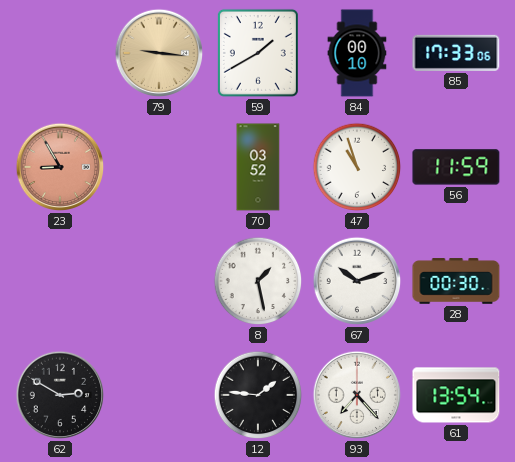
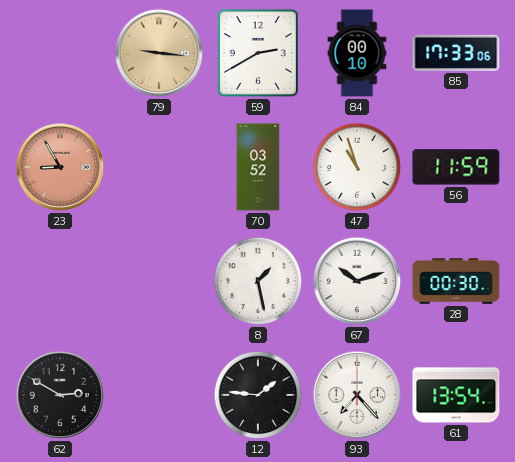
59: 1:40 -> 2:40
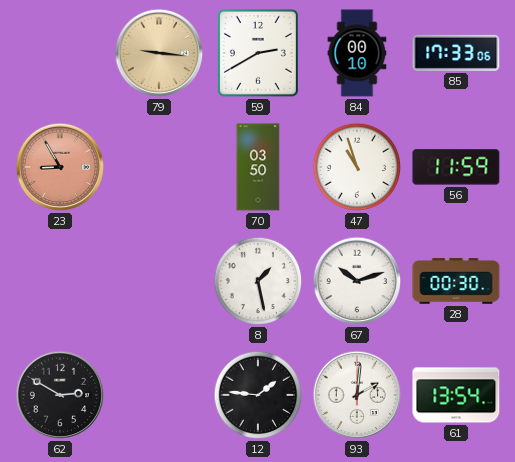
70: 03:52 -> 03:50
93: 7:23 -> 2:01
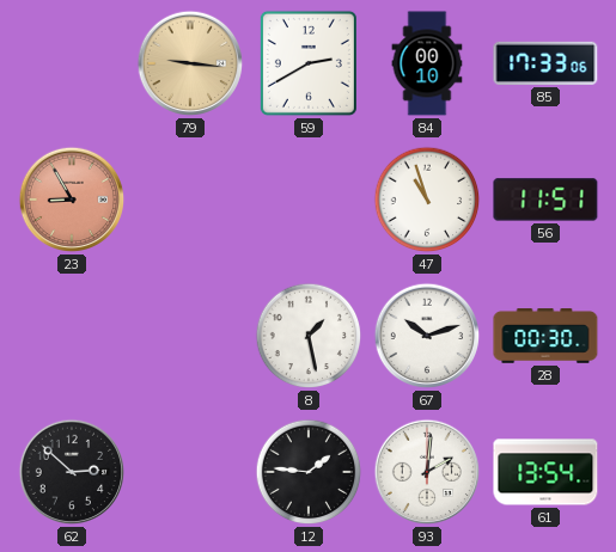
70: 03:50 -> none
56: 11:59 -> 11:51
62: 2:50 -> 2:52
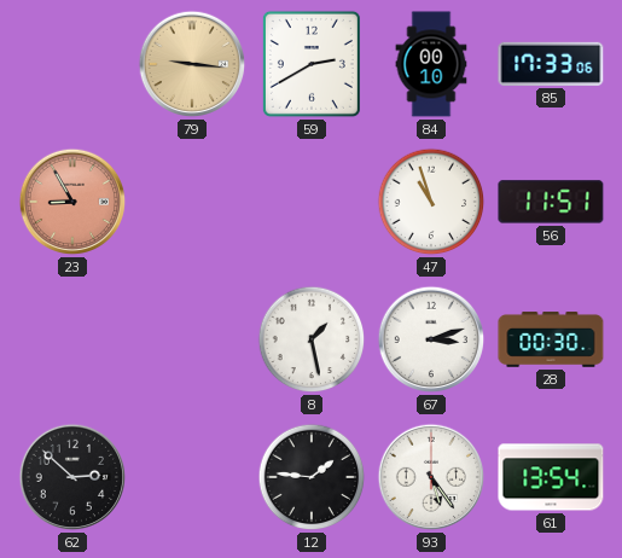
67: 10:12 -> 3:12
93: 2:01 -> 5:24
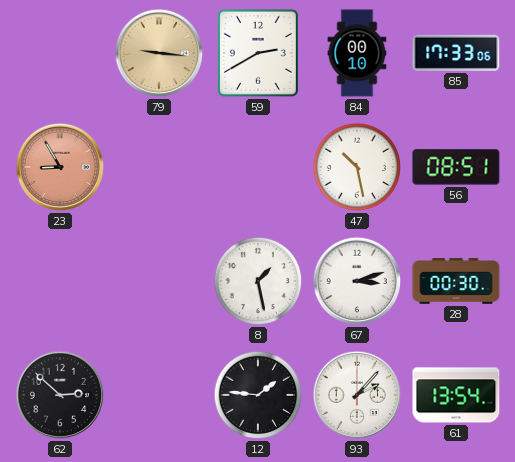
47: 10:57 -> 10:28
56: 11:51 -> 08:51
93: 5:24 -> 2:07
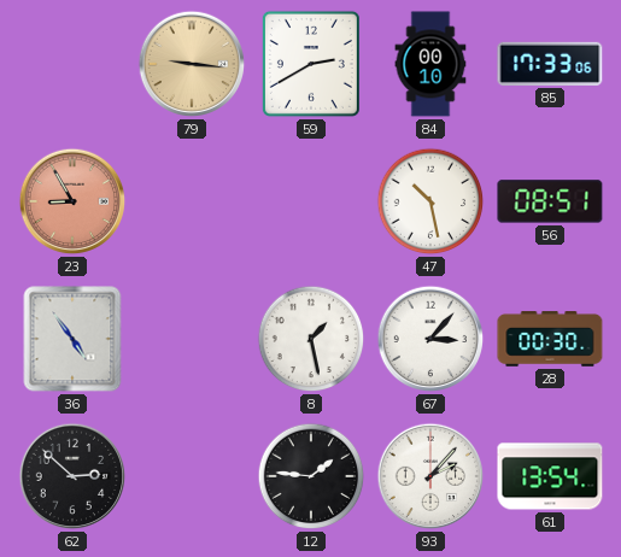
36: none -> 4:54
67: 3:12 -> 3:07
